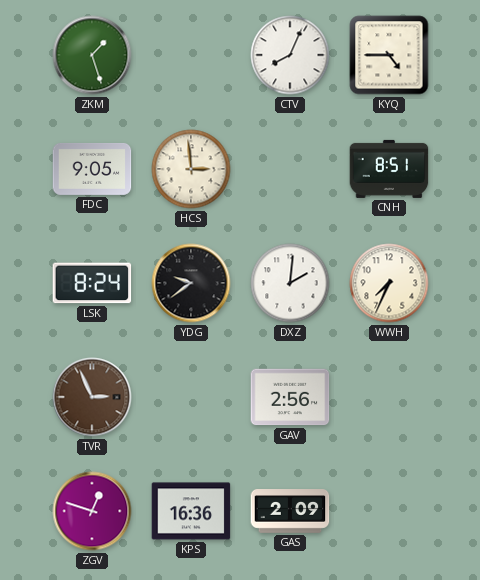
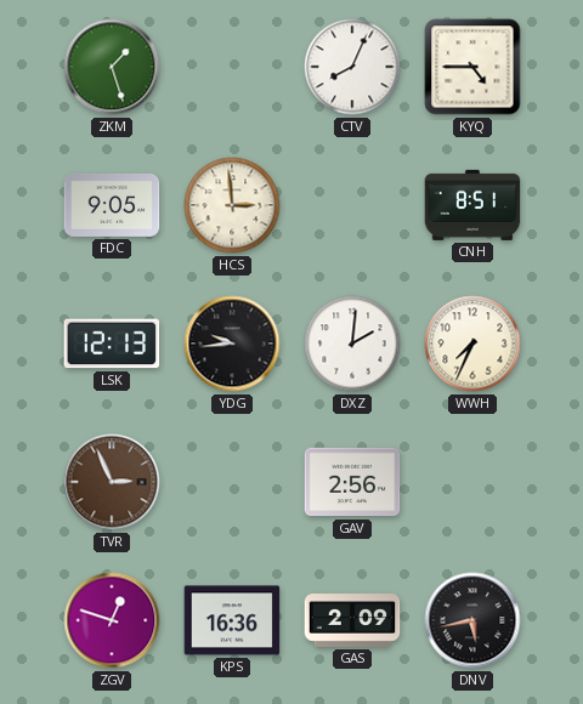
LSK: 8:24 -> 12:13
YDG: 9:39 -> 9:44
DNV: none -> 5:43
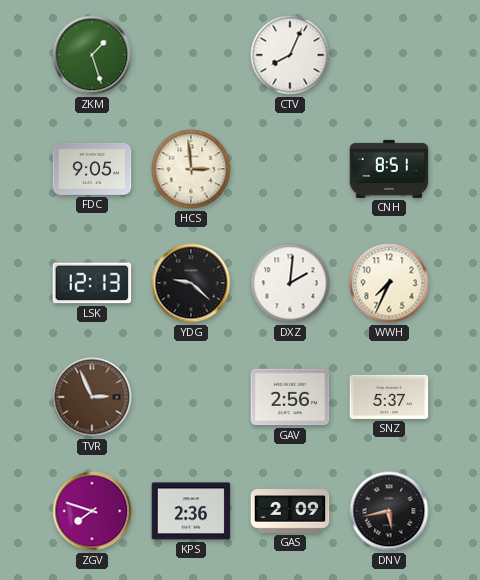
KYQ: 4:45 -> none
YDG: 9:44 -> 9:22
SNZ: none -> 5:37
ZGV: 12:48 -> 7:48
KPS: 16:36 -> 2:36
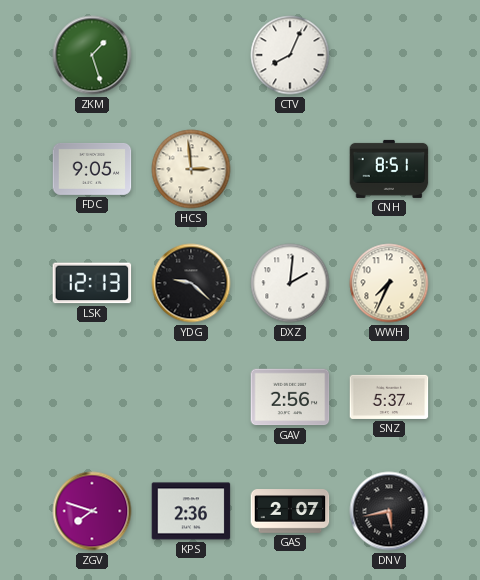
TVR: 2:56 -> none
GAS: 2:09 -> 2:07
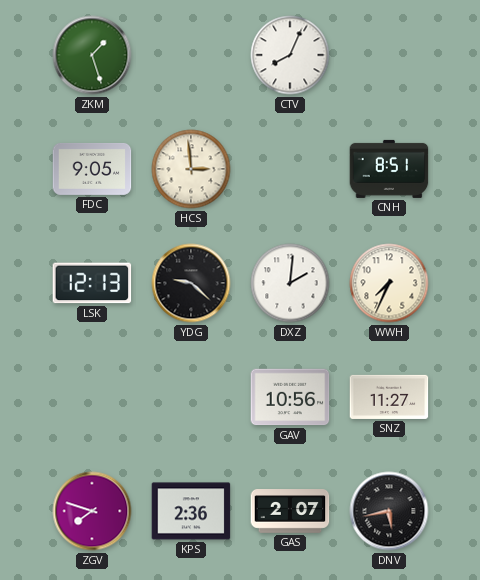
GAV: 2:56 -> 10:56
SNZ: 5:37 -> 11:27
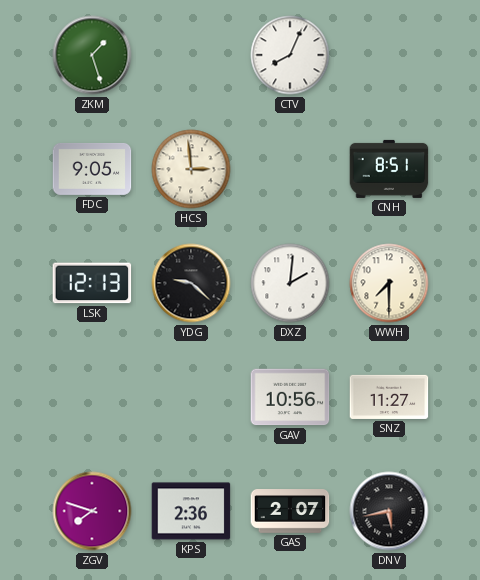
WWH: 7:34 -> 7:30
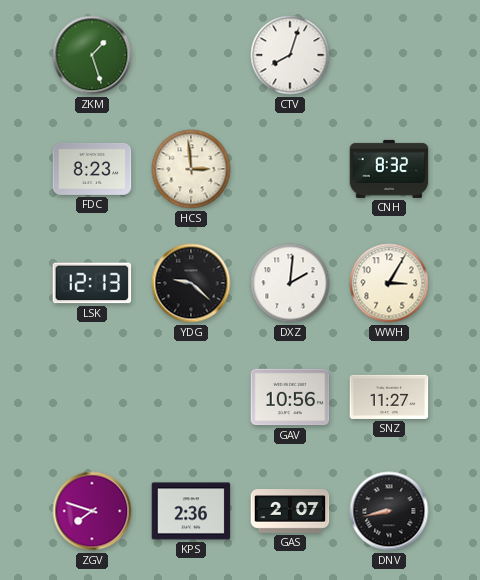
CTV: 8:04 -> 8:03
FDC: 9:05 -> 8:23
CNH: 8:51 -> 8:32
WWH: 7:30 -> 3:05
DNV: 5:43 -> 8:43
